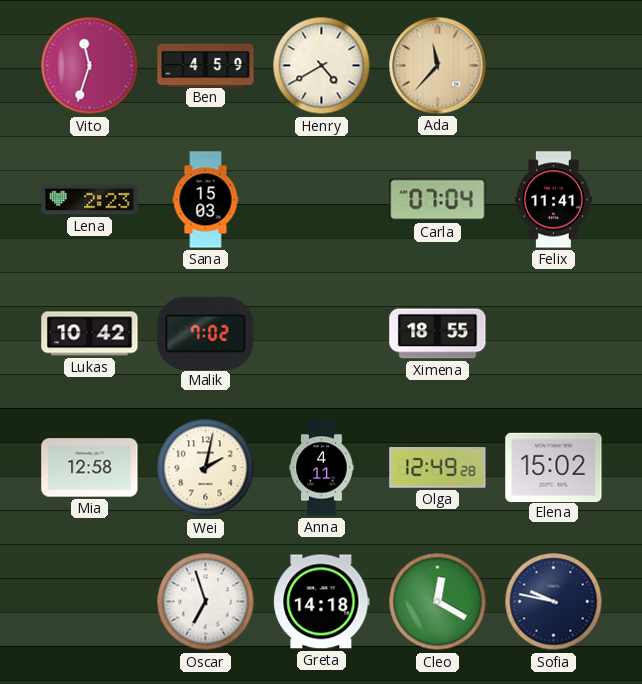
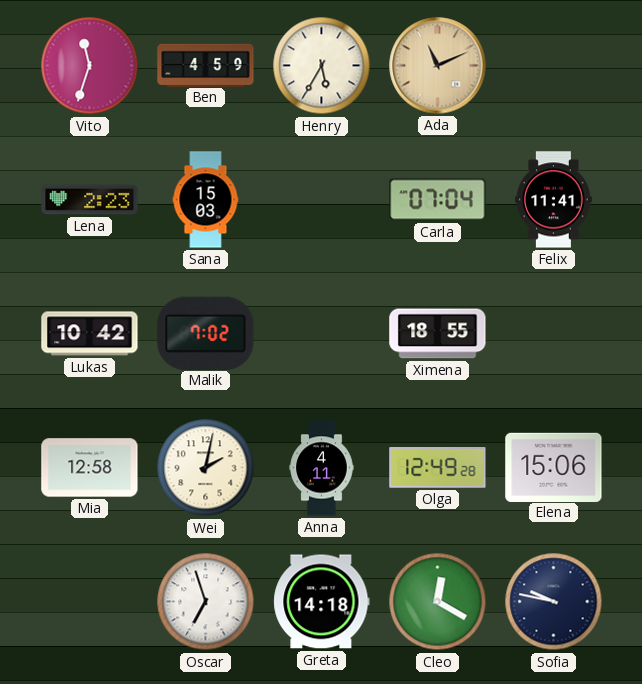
Henry: 4:40 -> 5:35
Ada: 11:37 -> 11:11
Elena: 15:02 -> 15:06
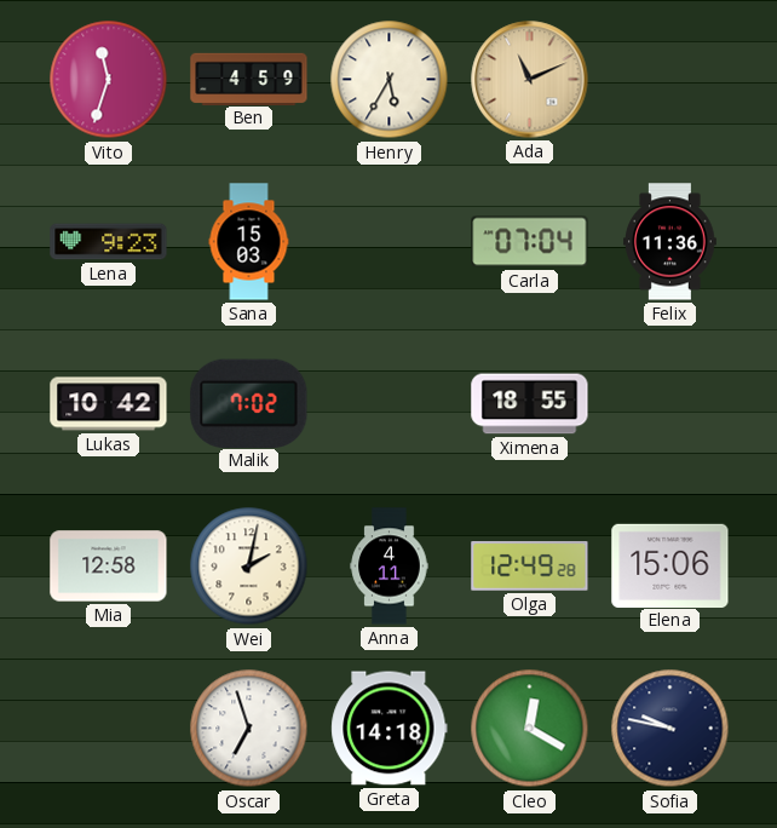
Lena: 2:23 -> 9:23
Felix: 11:41 -> 11:36
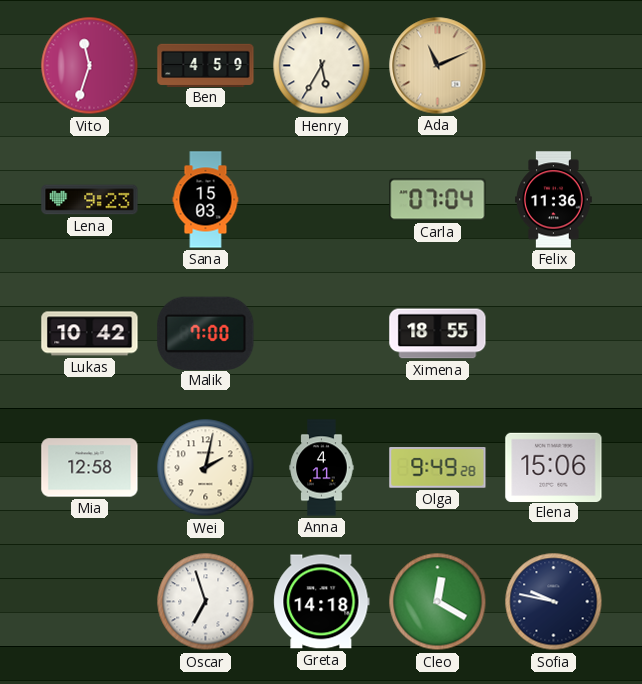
Malik: 7:02 -> 7:00
Olga: 12:49 -> 9:49
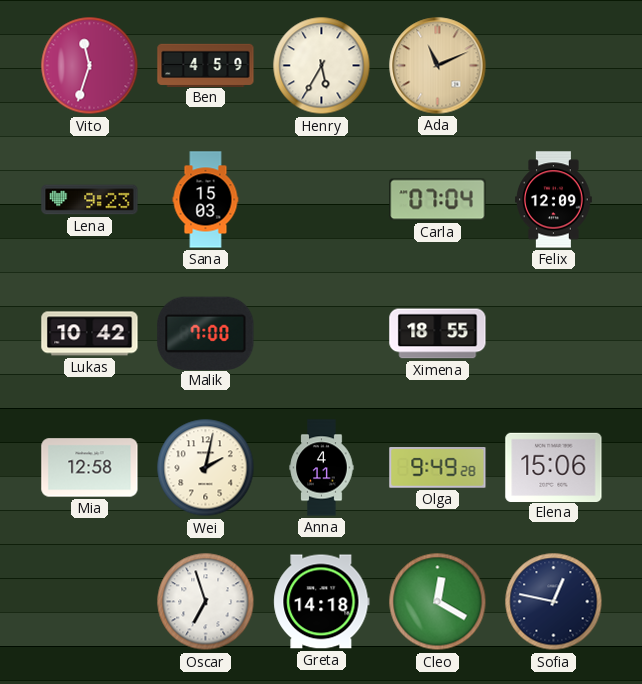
Felix: 11:36 -> 12:09
Sofia: 9:47 -> 12:47
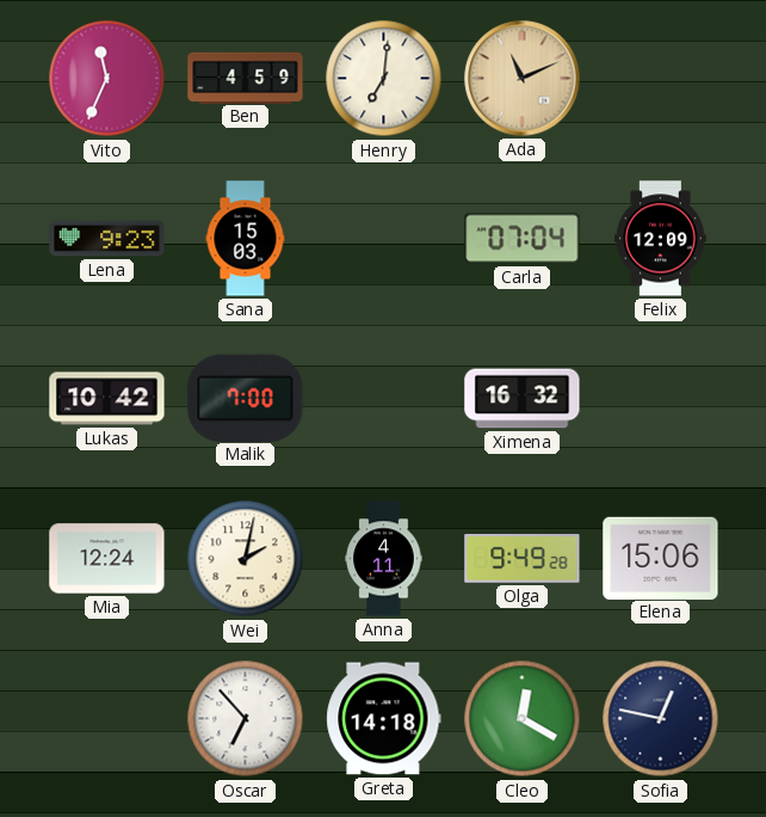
Vito: 11:33 -> 11:34
Henry: 5:35 -> 7:01
Ximena: 18:55 -> 16:32
Mia: 12:58 -> 12:24
Oscar: 6:57 -> 6:53
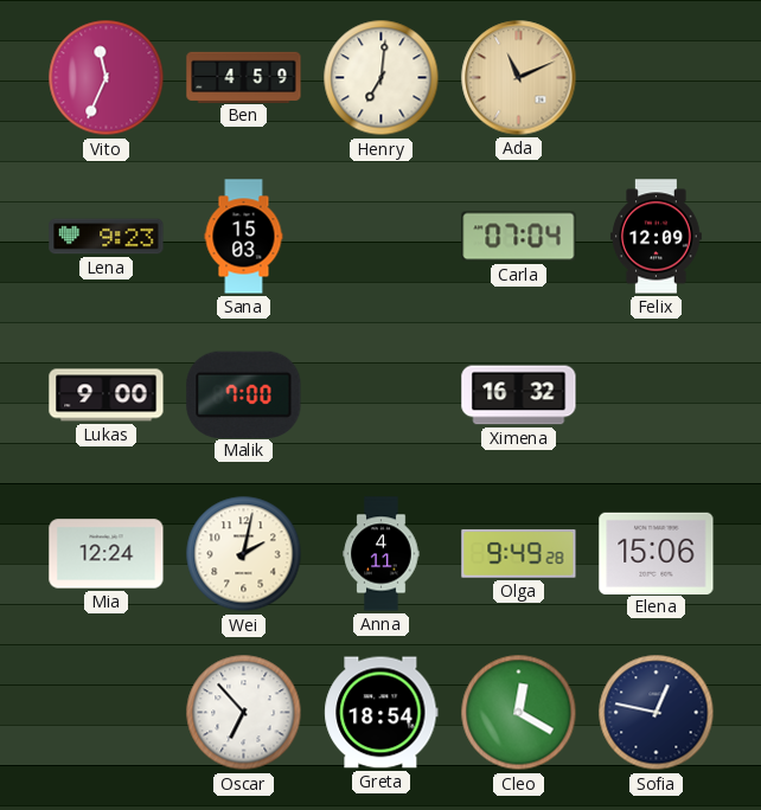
Lukas: 10:42 -> 9:00
Greta: 14:18 -> 18:54
